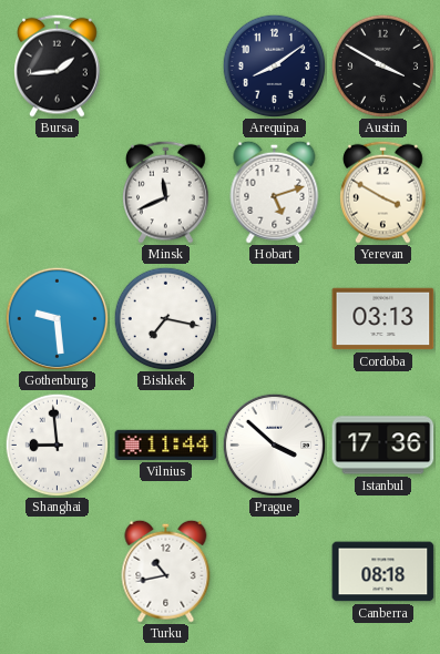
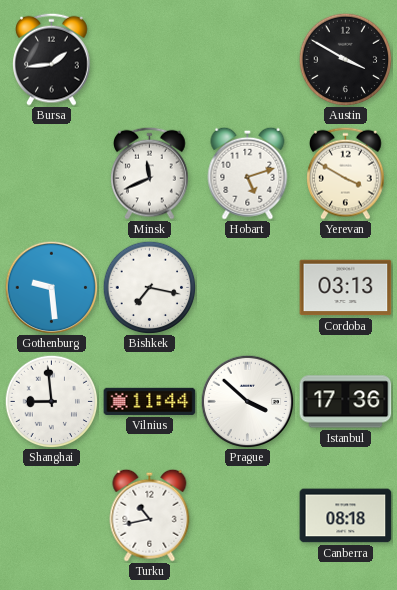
Arequipa: 8:09 -> none
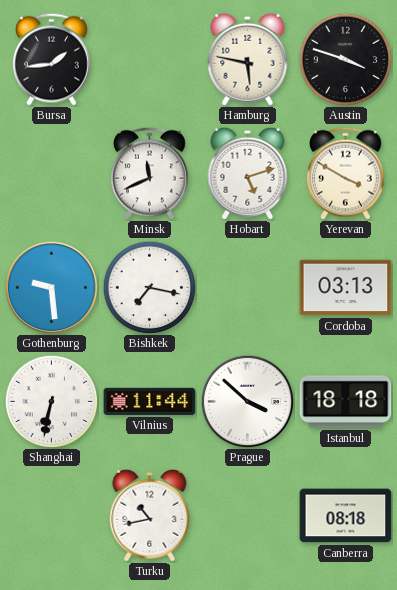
Hamburg: none -> 5:47
Austin: 3:50 -> 3:48
Shanghai: 8:59 -> 6:32
Istanbul: 17:36 -> 18:18
